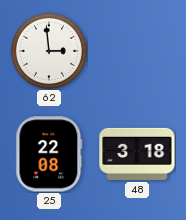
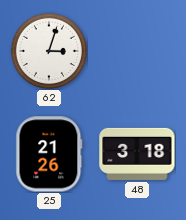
62: 2:59 -> 3:03
25: 22:08 -> 21:26
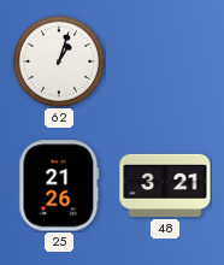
62: 3:03 -> 1:03
48: 3:18 -> 3:21
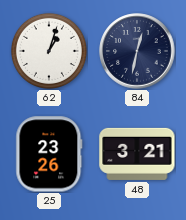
84: none -> 12:32
25: 21:26 -> 23:26
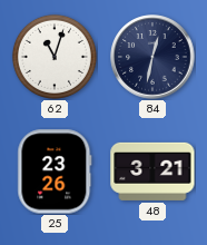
62: 1:03 -> 11:03
